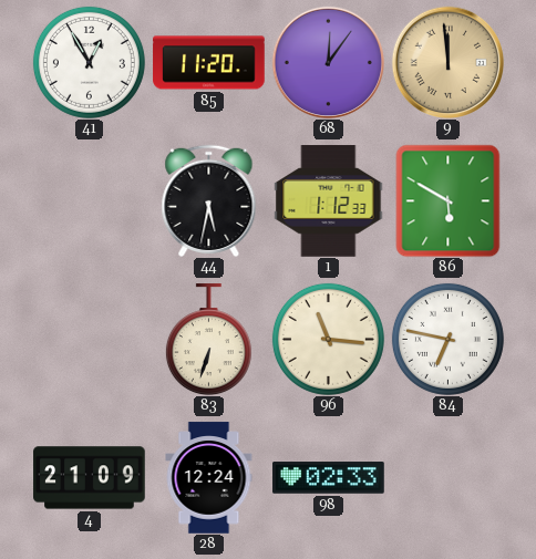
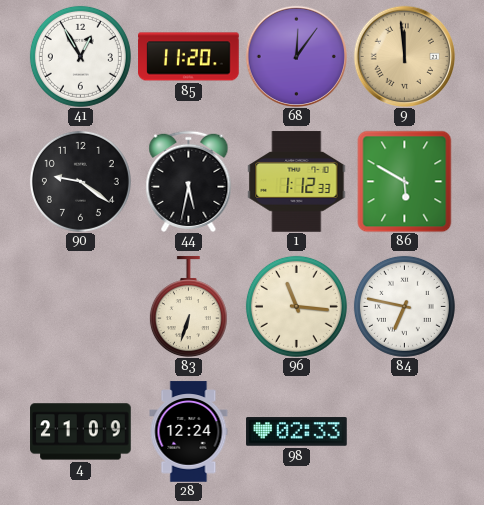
90: none -> 9:21
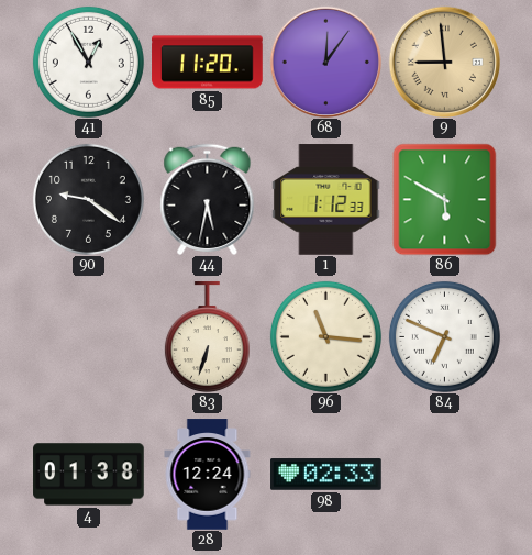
9: 11:59 -> 8:59
84: 6:47 -> 6:49
4: 21:09 -> 01:38
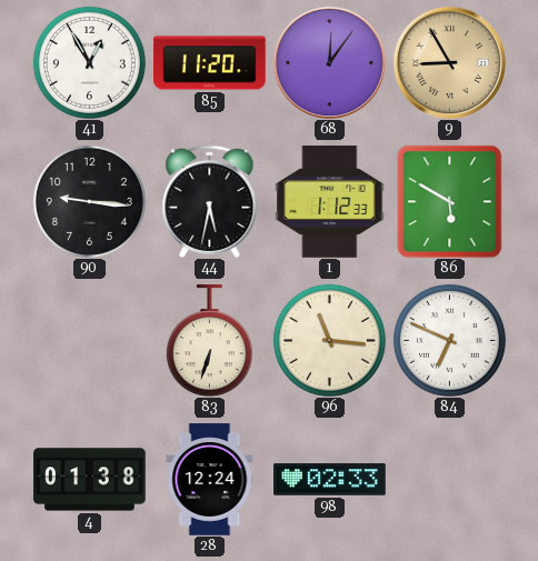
9: 8:59 -> 8:55
90: 9:21 -> 9:16
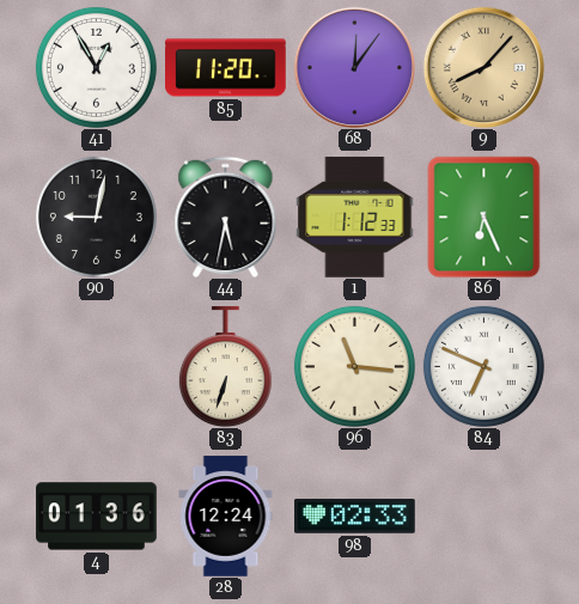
9: 8:55 -> 8:07
90: 9:16 -> 9:02
86: 5:50 -> 6:26
4: 01:38 -> 01:36
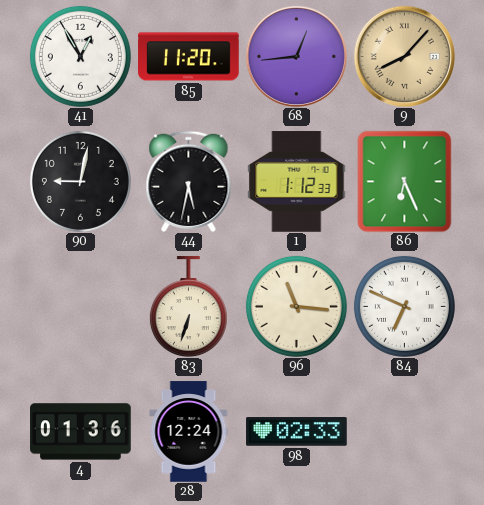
68: 12:06 -> 12:44
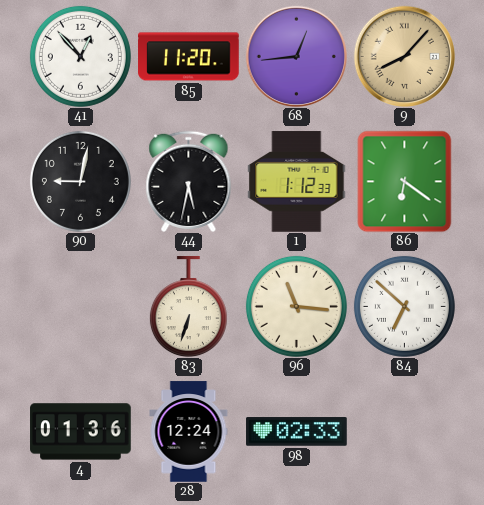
41: 12:55 -> 12:53
86: 6:26 -> 6:21
84: 6:49 -> 6:52
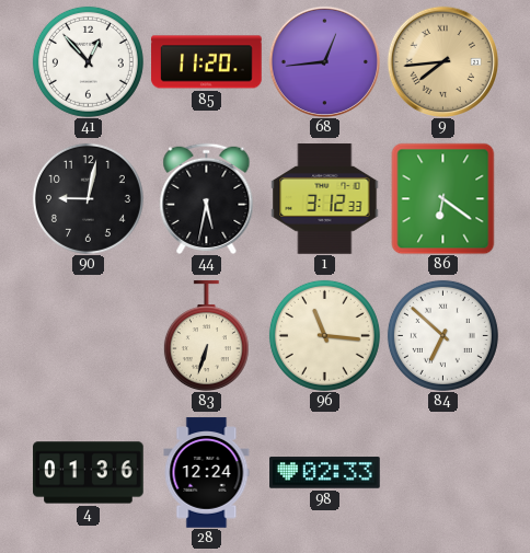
9: 8:07 -> 7:44
1: 1:12 -> 3:12
